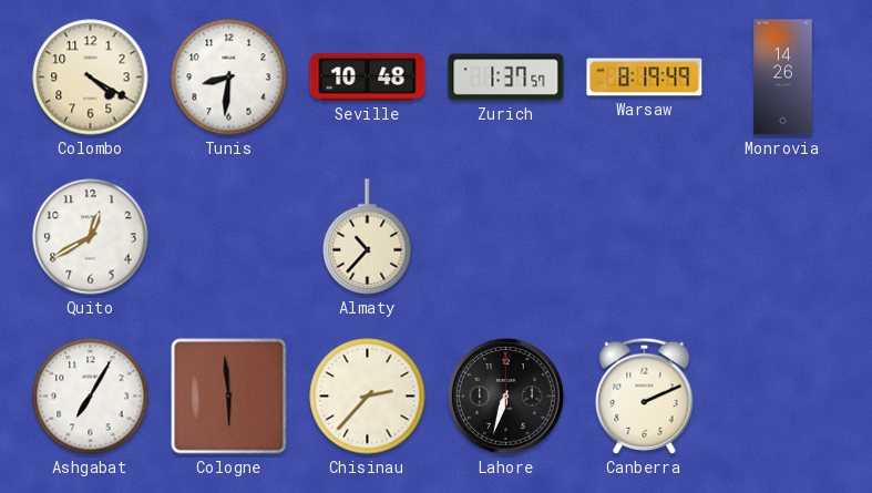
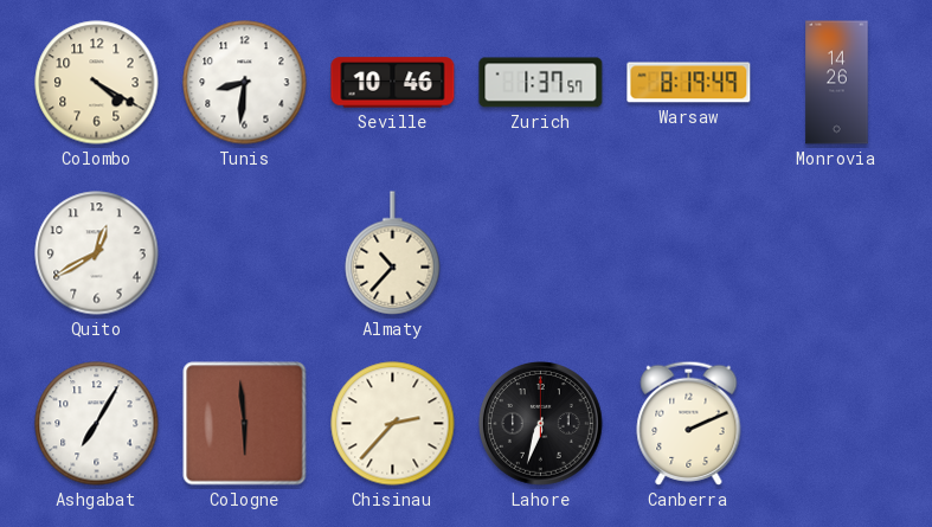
Seville: 10:48 -> 10:46
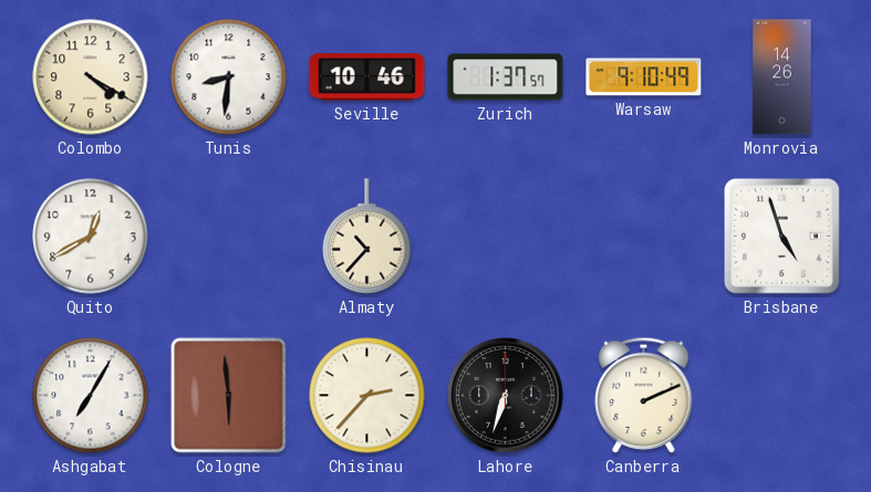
Warsaw: 8:19 -> 9:10
Brisbane: none -> 4:57
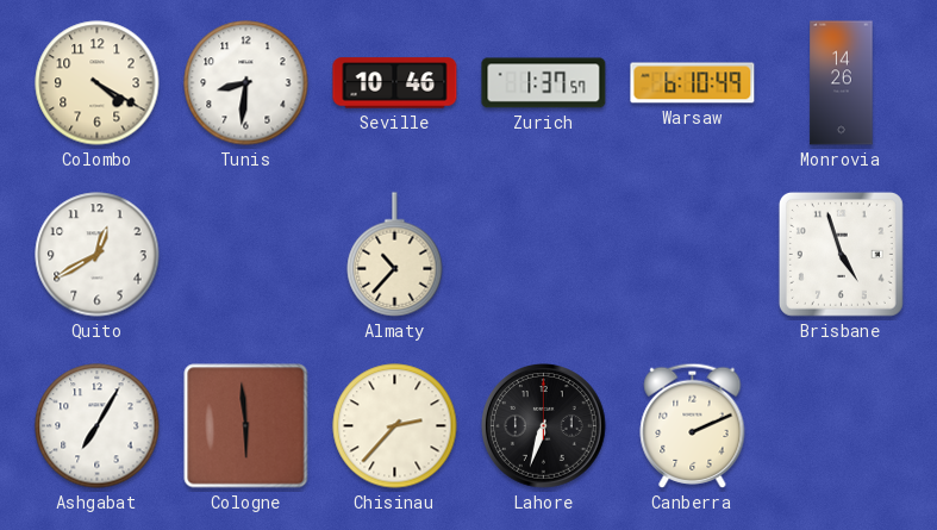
Warsaw: 9:10 -> 6:10
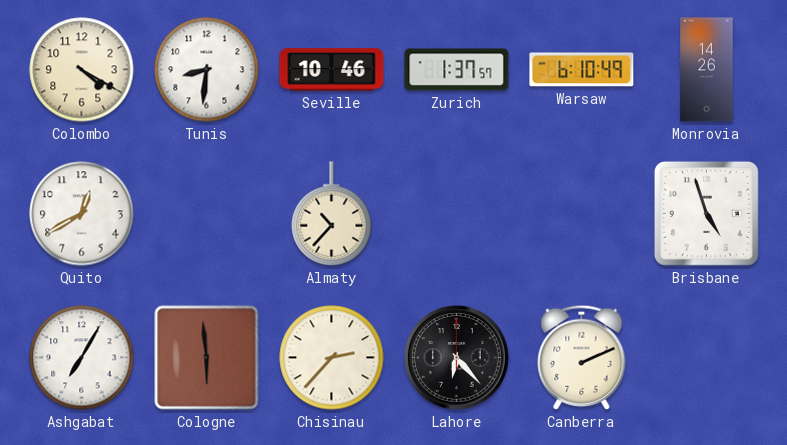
Lahore: 6:33 -> 6:23
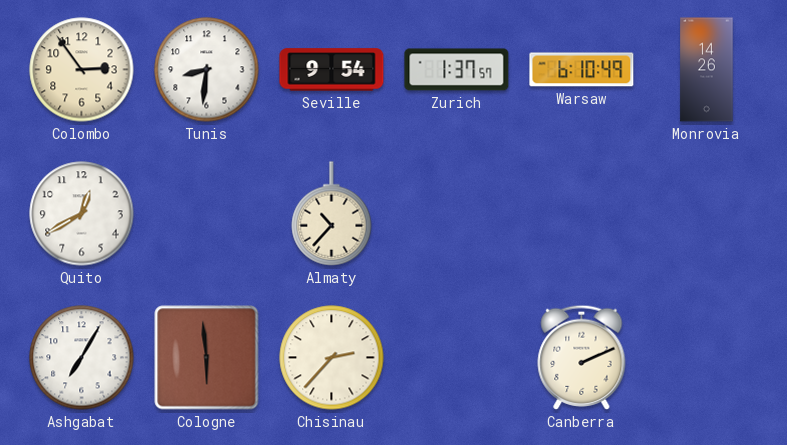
Colombo: 4:20 -> 2:54
Seville: 10:46 -> 9:54
Brisbane: 4:57 -> none
Lahore: 6:23 -> none
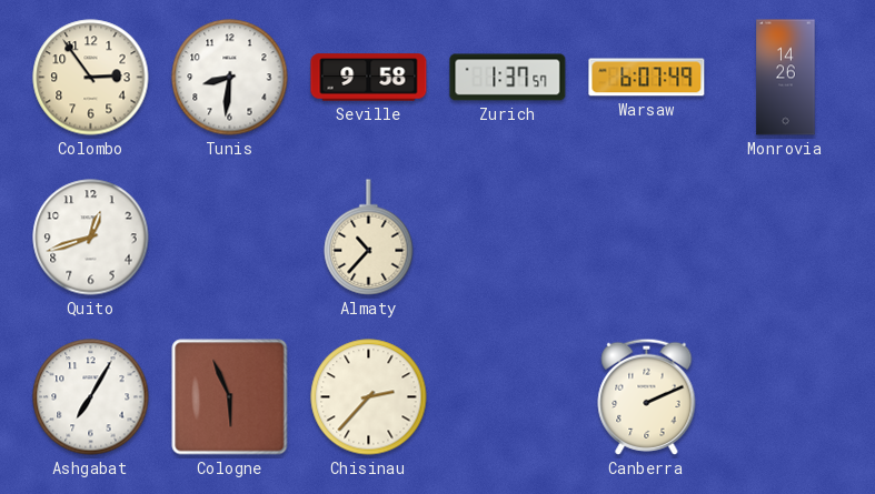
Seville: 9:54 -> 9:58
Warsaw: 6:10 -> 6:07
Quito: 12:40 -> 12:42
Cologne: 5:59 -> 5:56
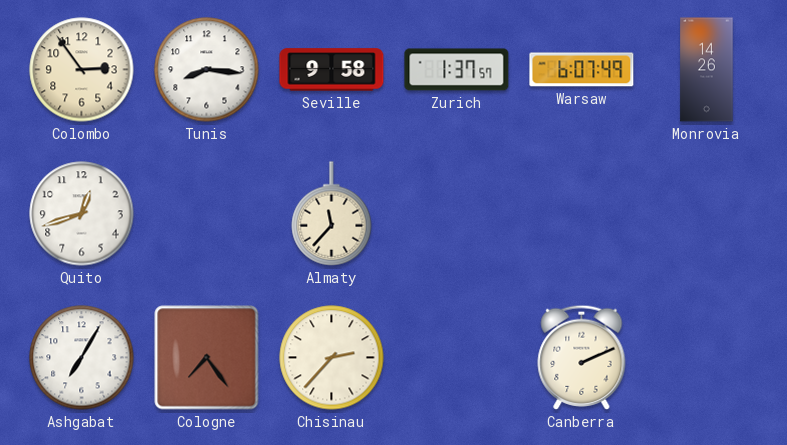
Tunis: 8:31 -> 8:16
Almaty: 10:37 -> 11:37
Cologne: 5:56 -> 7:24
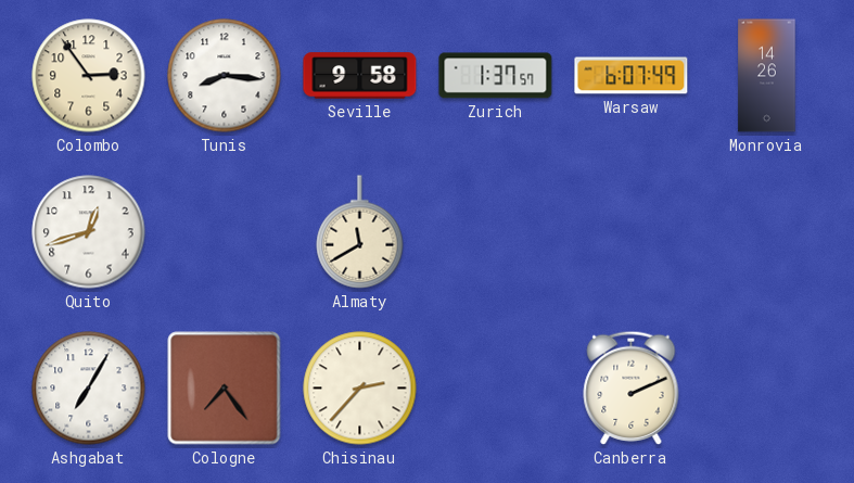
Almaty: 11:37 -> 11:40
